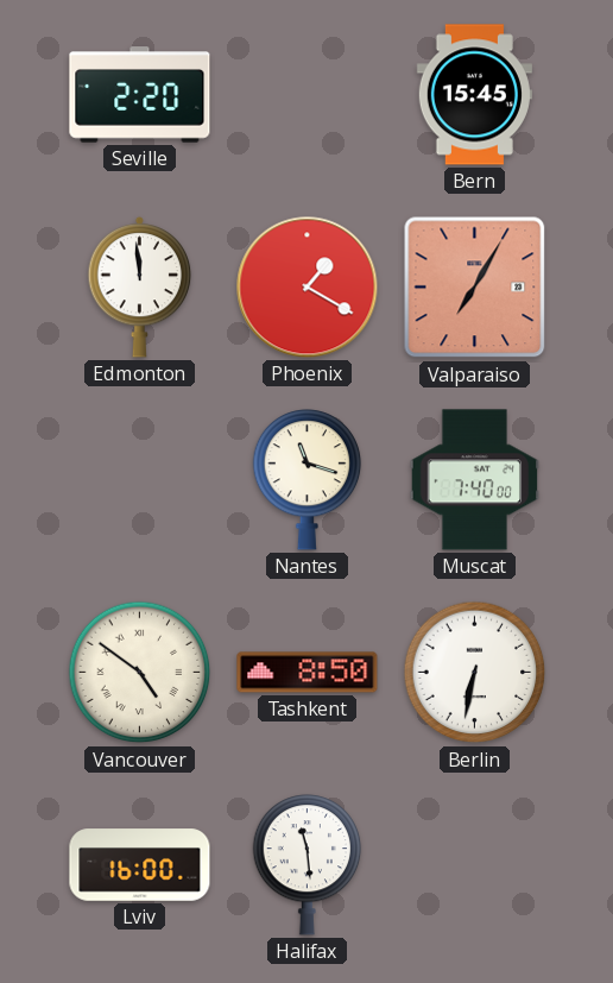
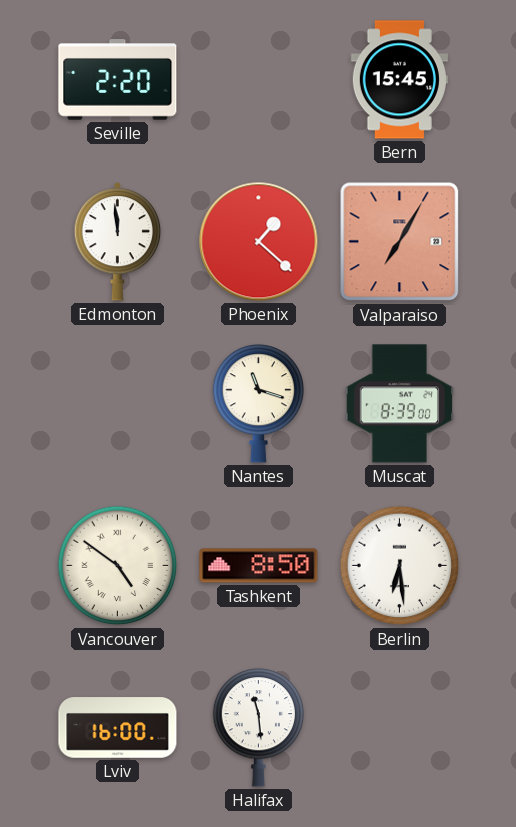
Phoenix: 1:20 -> 1:22
Muscat: 7:40 -> 8:39
Berlin: 6:32 -> 6:29
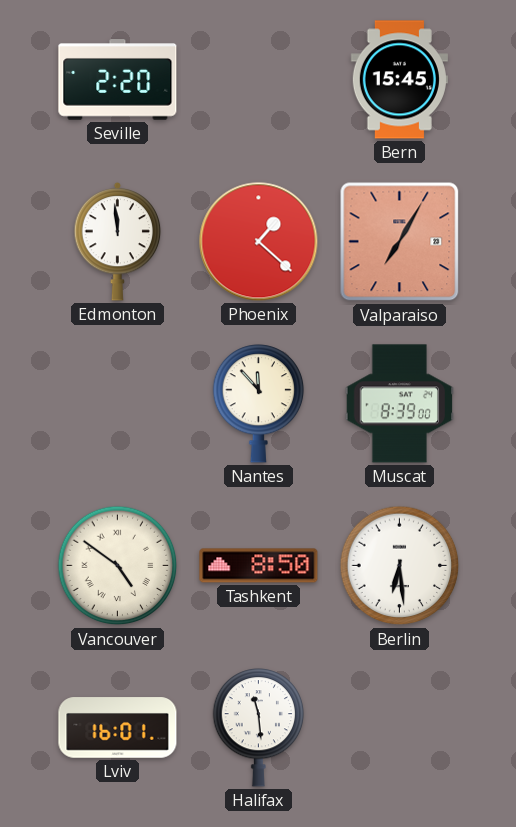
Nantes: 11:18 -> 11:53
Lviv: 16:00 -> 16:01
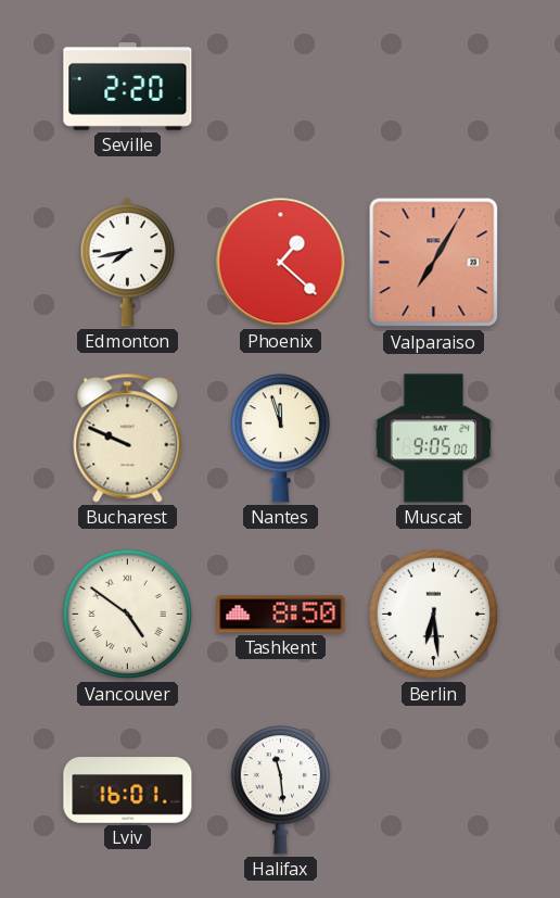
Bern: 15:45 -> none
Edmonton: 11:59 -> 7:43
Bucharest: none -> 9:49
Nantes: 11:53 -> 11:57
Muscat: 8:39 -> 9:05
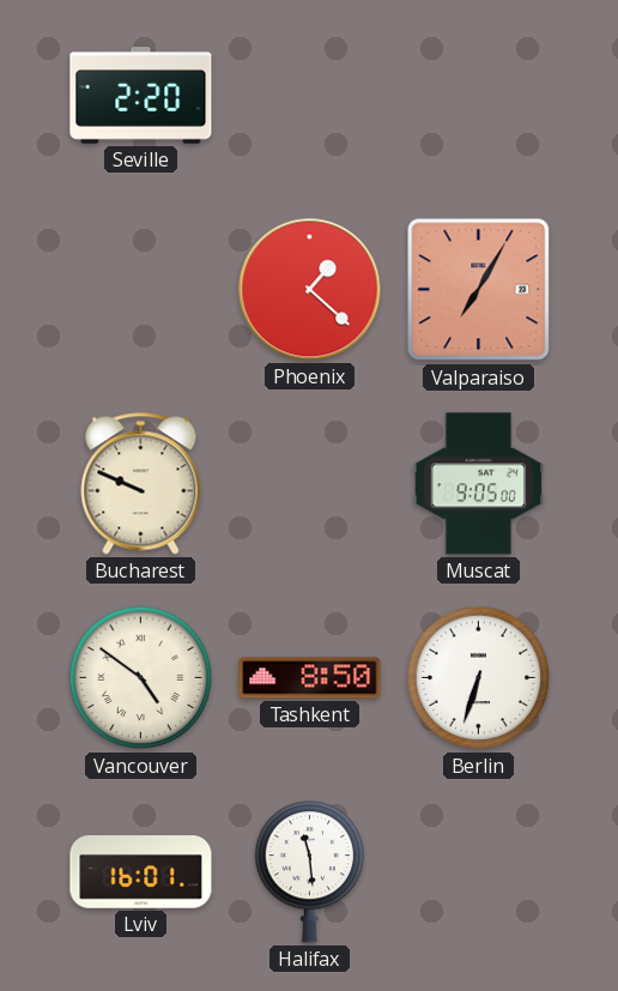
Edmonton: 7:43 -> none
Nantes: 11:57 -> none
Berlin: 6:29 -> 6:33
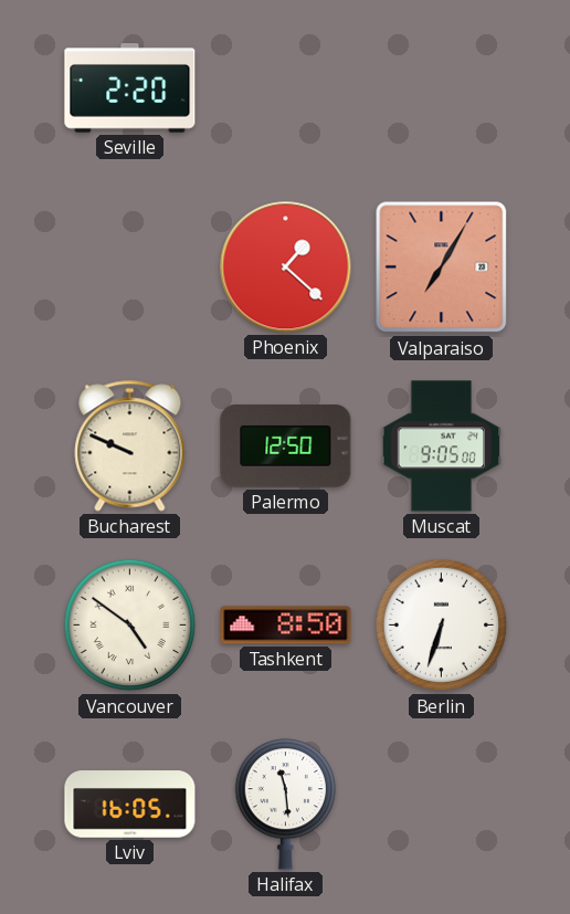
Palermo: none -> 12:50
Lviv: 16:01 -> 16:05
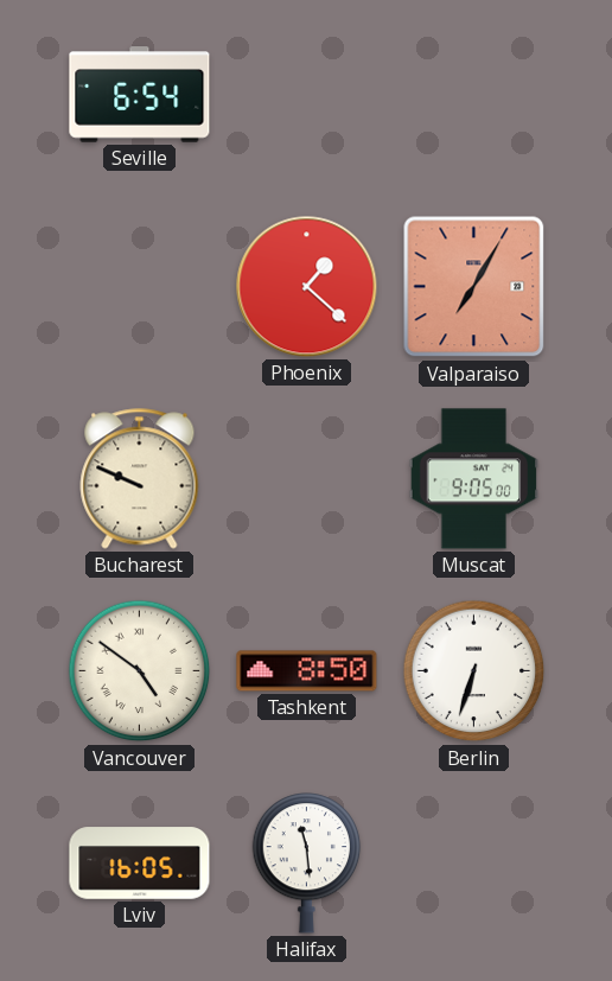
Seville: 2:20 -> 6:54
Palermo: 12:50 -> none
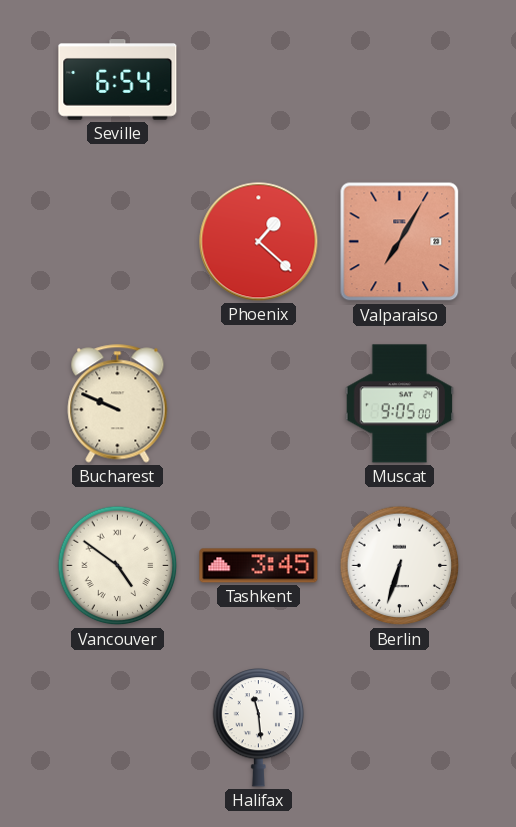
Tashkent: 8:50 -> 3:45
Lviv: 16:05 -> none
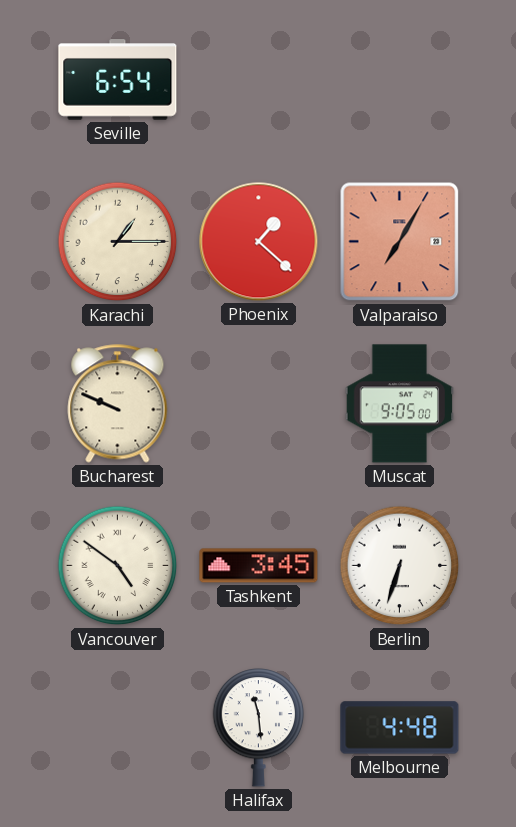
Karachi: none -> 1:15
Melbourne: none -> 4:48
